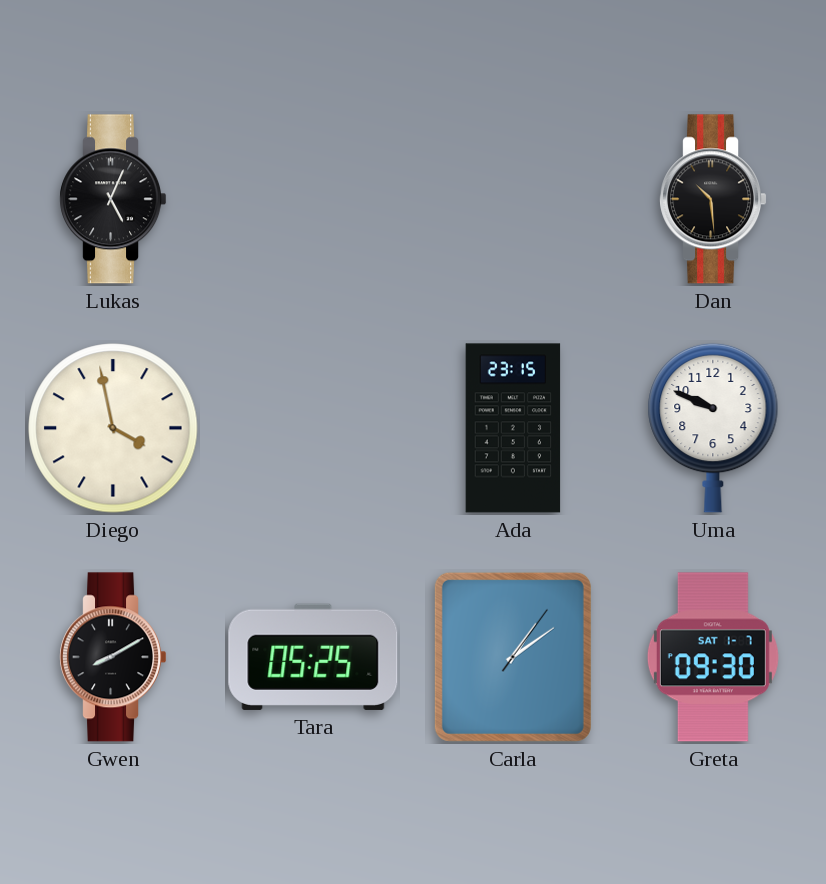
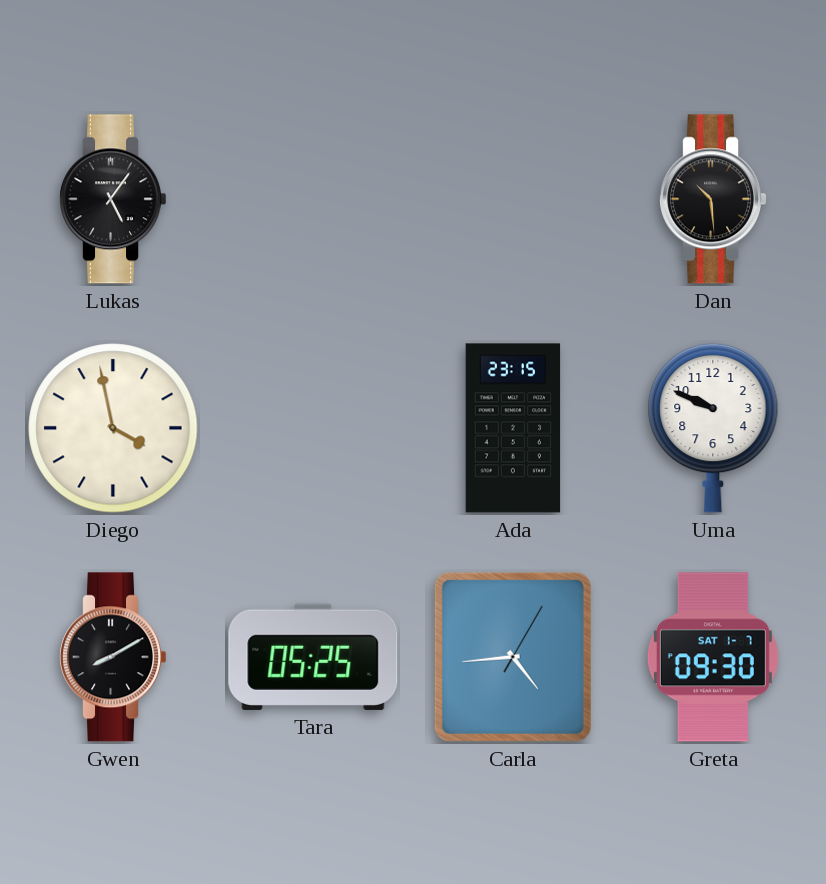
Lukas: 5:04 -> 5:06
Carla: 1:09 -> 4:44
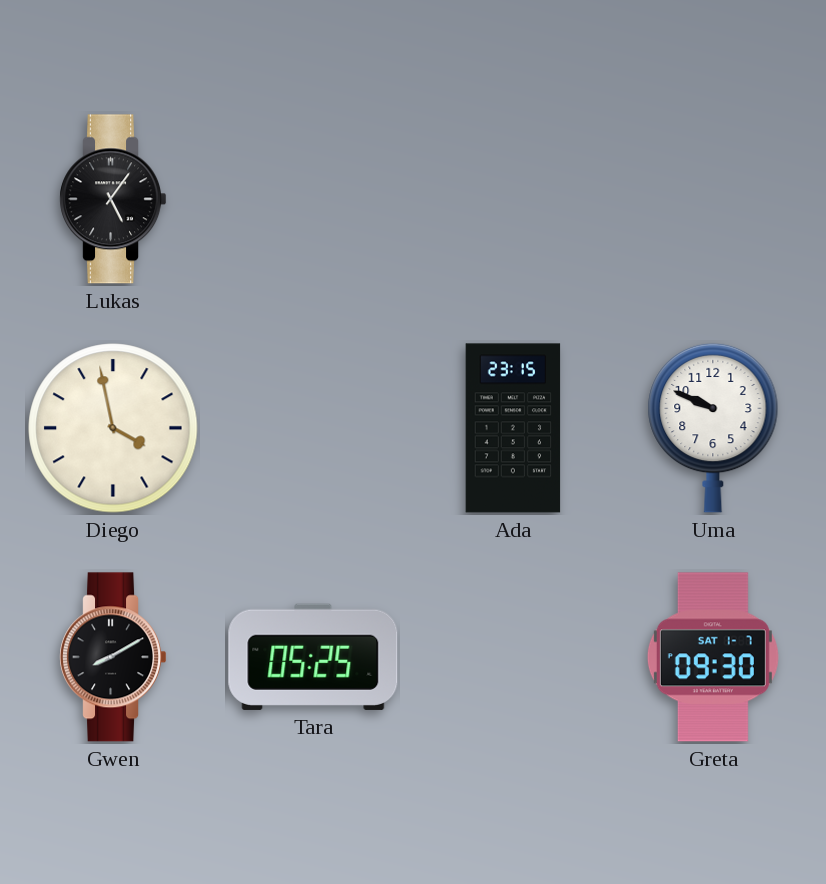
Dan: 10:29 -> none
Carla: 4:44 -> none
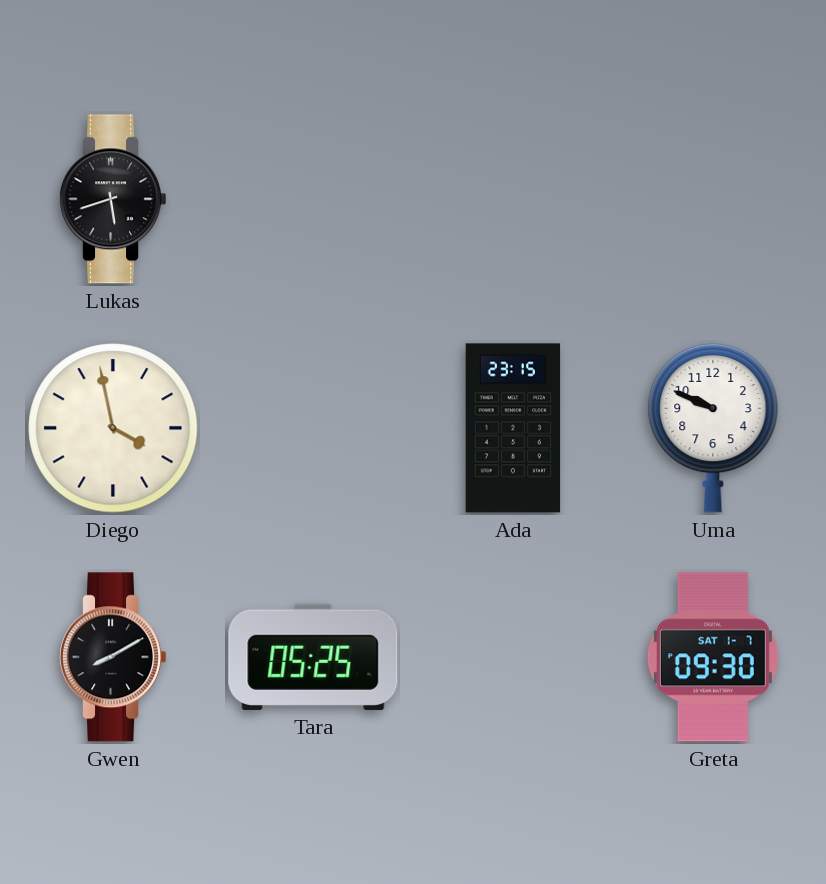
Lukas: 5:06 -> 5:42
